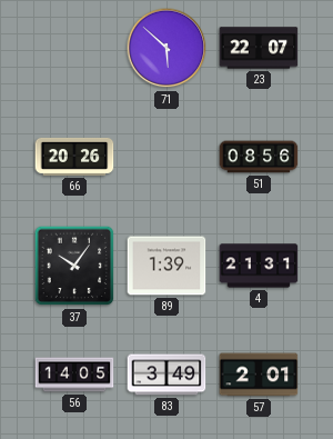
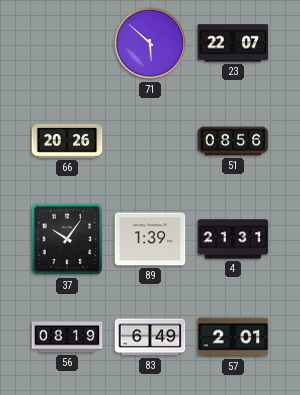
56: 14:05 -> 08:19
83: 3:49 -> 6:49
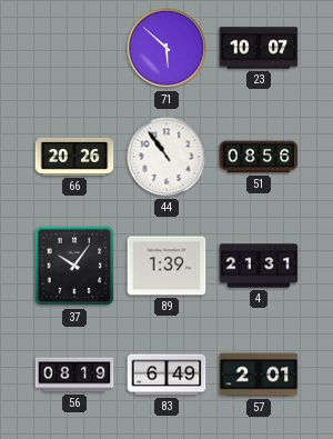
23: 22:07 -> 10:07
44: none -> 10:54
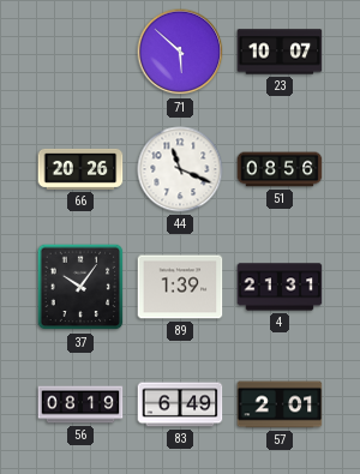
44: 10:54 -> 11:19
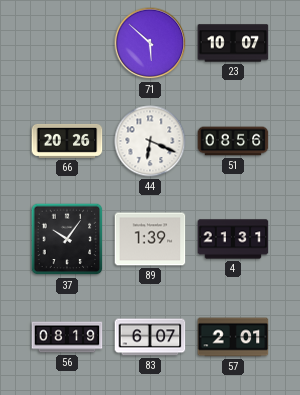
44: 11:19 -> 6:19
83: 6:49 -> 6:07
